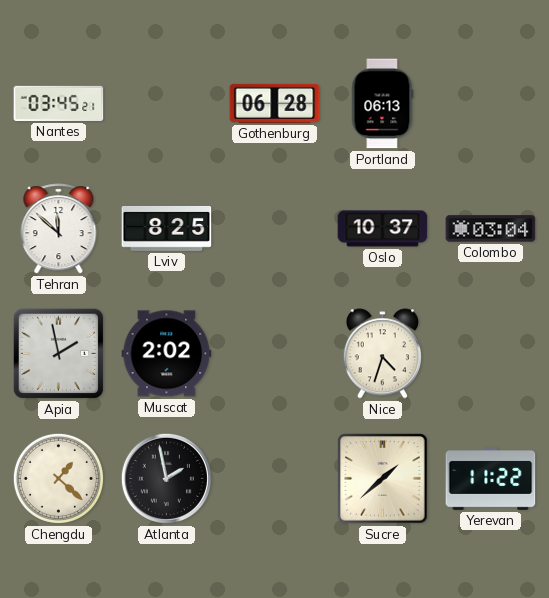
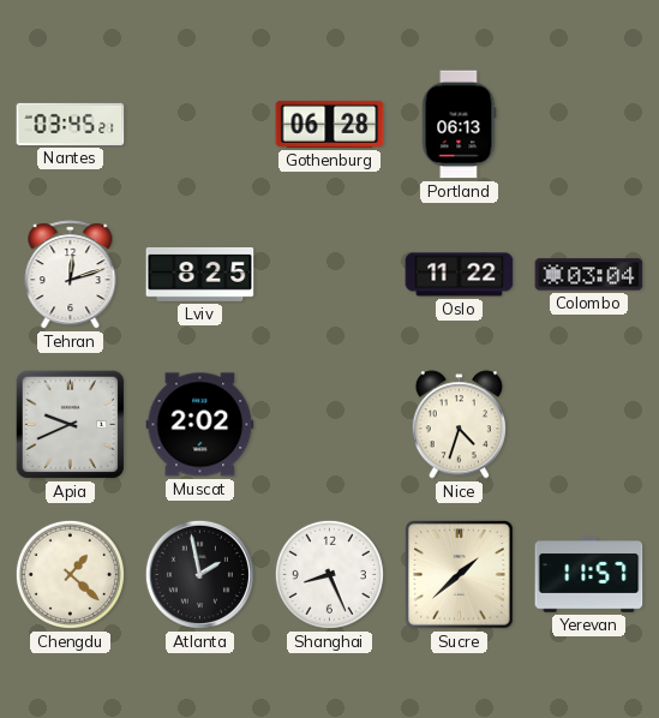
Tehran: 11:52 -> 12:12
Oslo: 10:37 -> 11:22
Apia: 1:58 -> 9:41
Shanghai: none -> 8:26
Yerevan: 11:22 -> 11:57
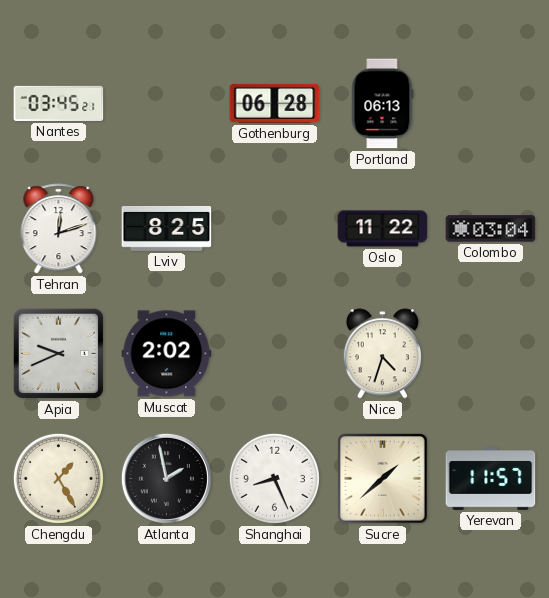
Chengdu: 1:22 -> 1:25
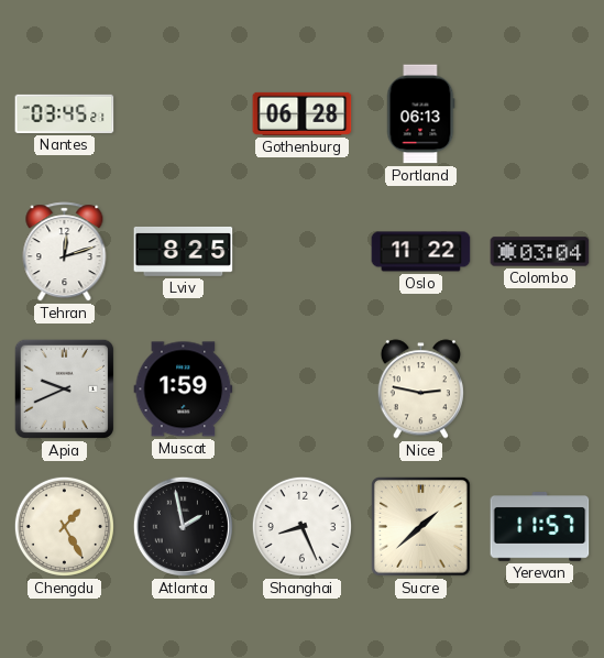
Muscat: 2:02 -> 1:59
Nice: 4:33 -> 2:47
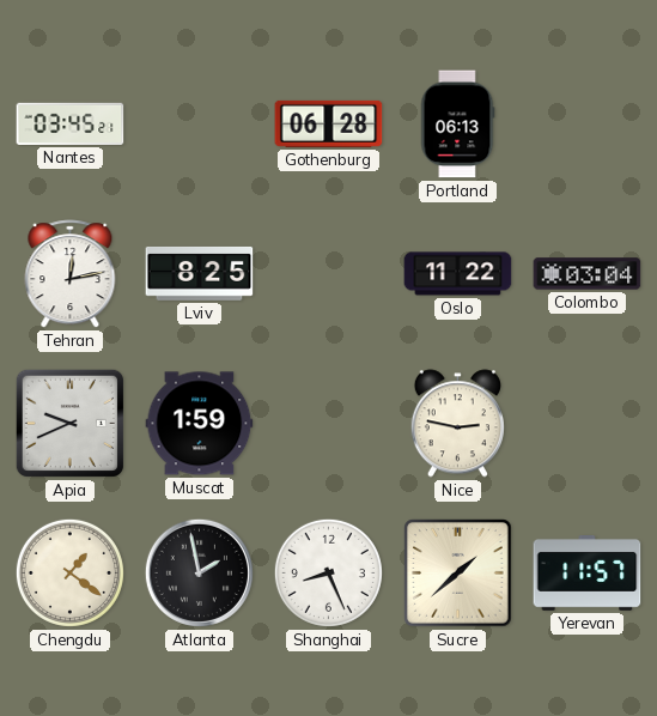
Tehran: 12:12 -> 12:13
Chengdu: 1:25 -> 1:21
